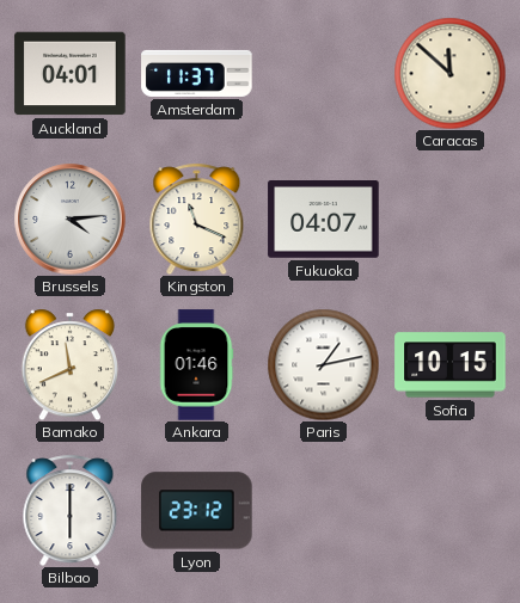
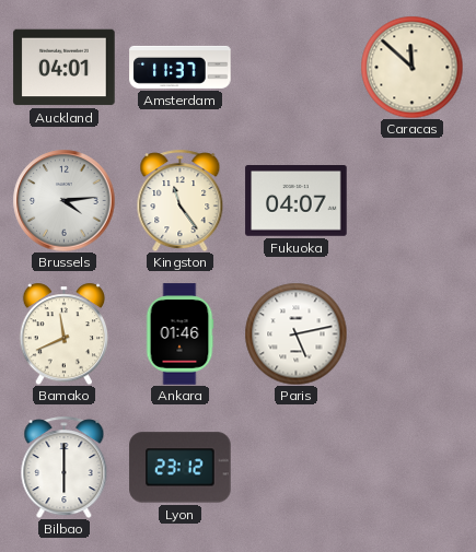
Kingston: 11:19 -> 11:24
Paris: 1:13 -> 5:13
Sofia: 10:15 -> none
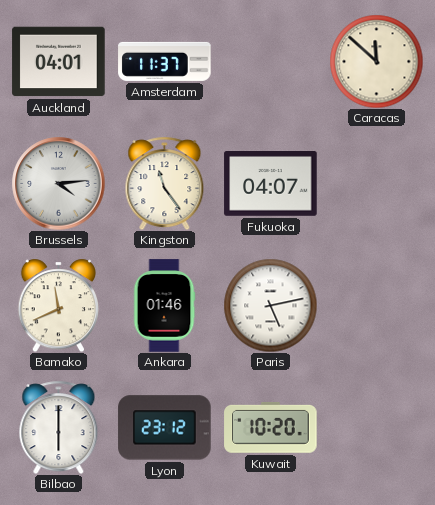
Kuwait: none -> 10:20
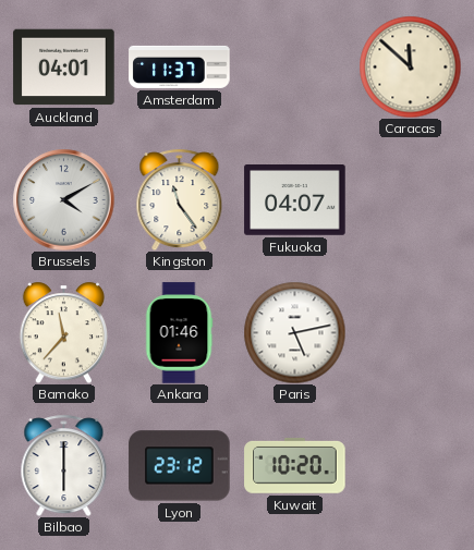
Brussels: 4:14 -> 4:10
Bamako: 11:41 -> 11:37
